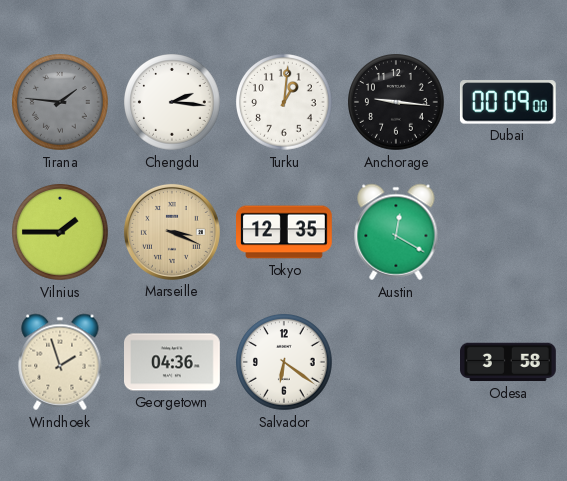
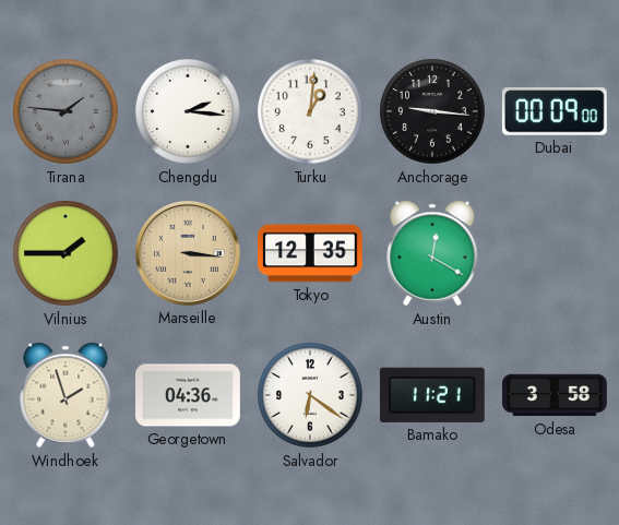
Marseille: 3:19 -> 3:16
Bamako: none -> 11:21
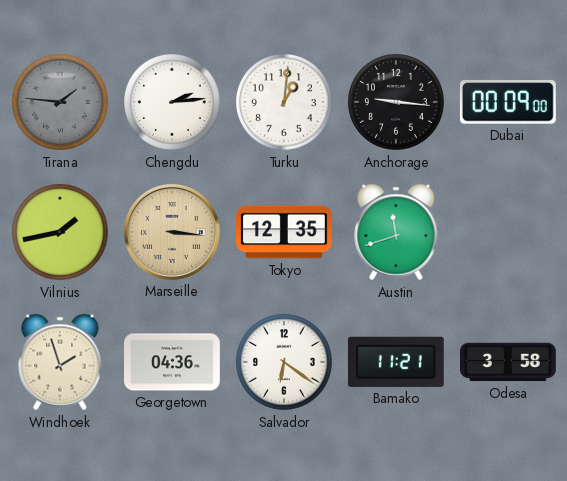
Chengdu: 2:16 -> 2:14
Vilnius: 1:45 -> 1:43
Austin: 12:20 -> 11:42
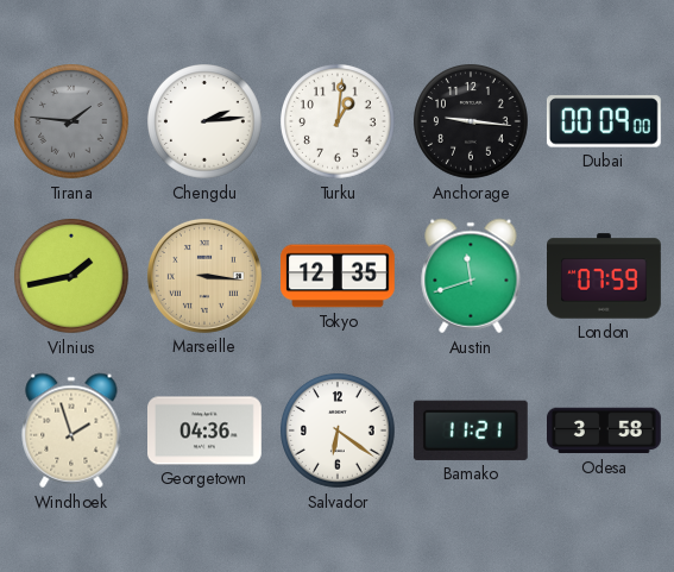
London: none -> 07:59
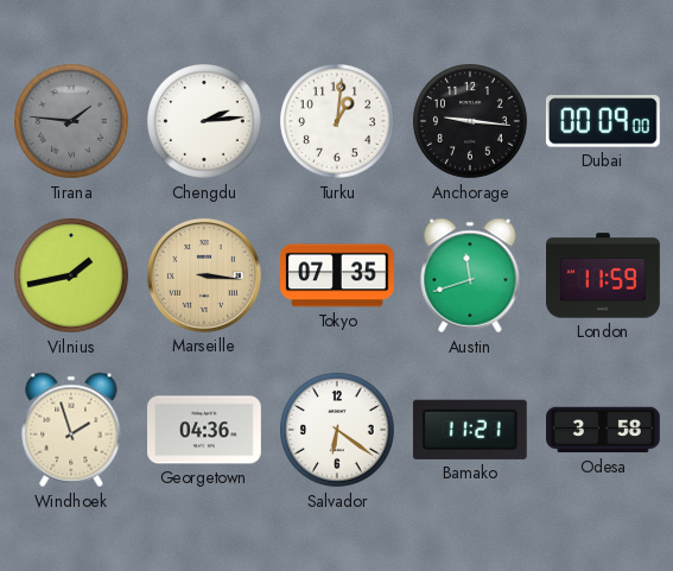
Tokyo: 12:35 -> 07:35
London: 07:59 -> 11:59
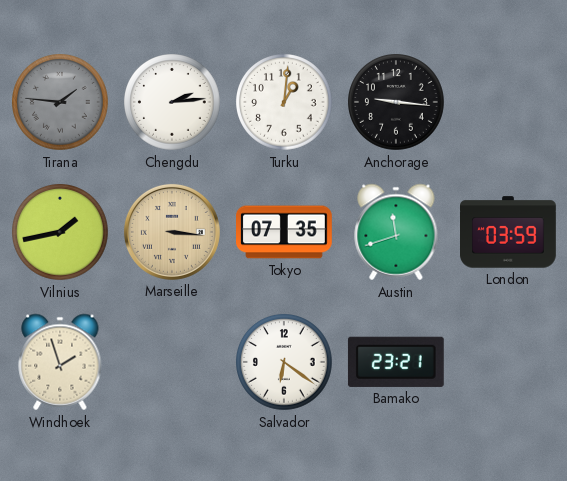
Dubai: 00:09 -> none
London: 11:59 -> 03:59
Georgetown: 04:36 -> none
Bamako: 11:21 -> 23:21
Odesa: 3:58 -> none
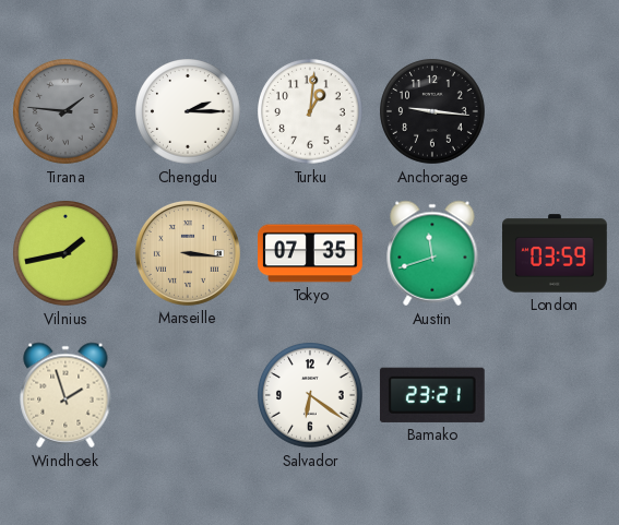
Chengdu: 2:14 -> 2:15
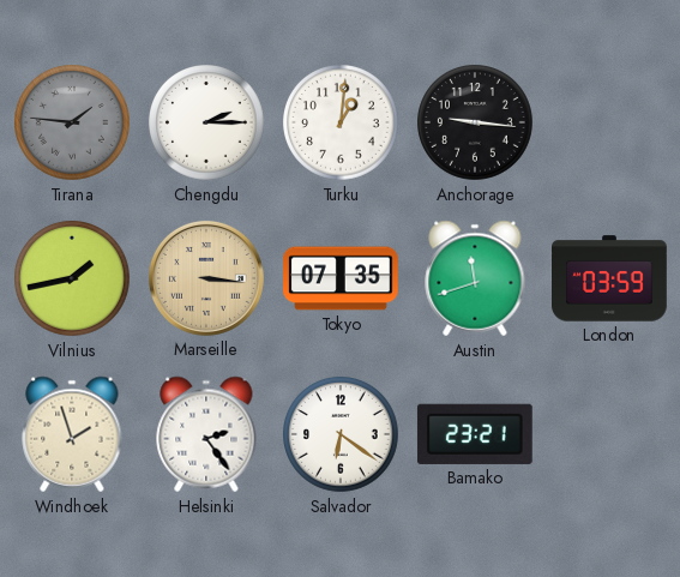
Helsinki: none -> 2:24
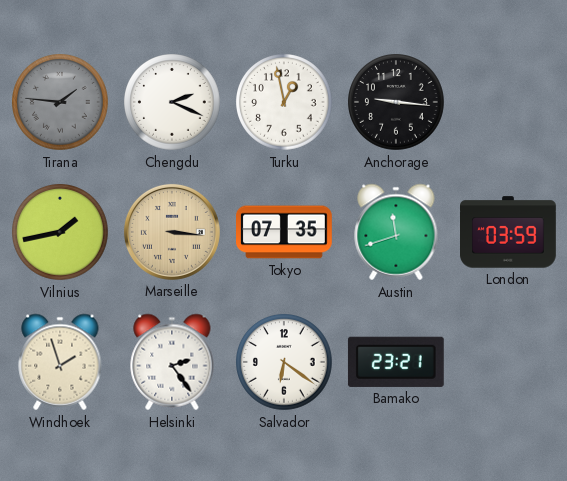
Chengdu: 2:15 -> 2:19
Turku: 1:01 -> 12:58
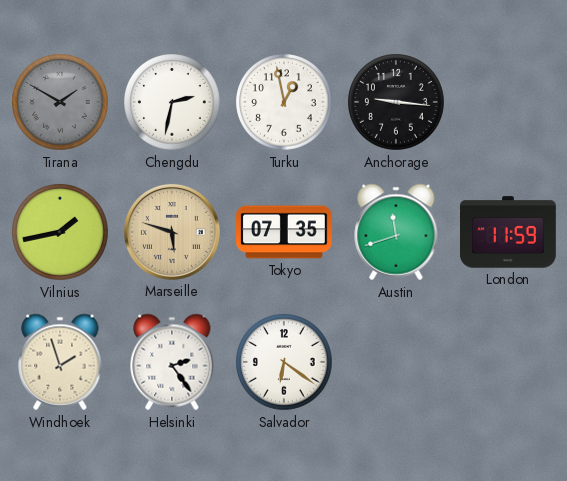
Tirana: 1:46 -> 1:50
Chengdu: 2:19 -> 2:32
Marseille: 3:16 -> 5:48
London: 03:59 -> 11:59
Bamako: 23:21 -> none
